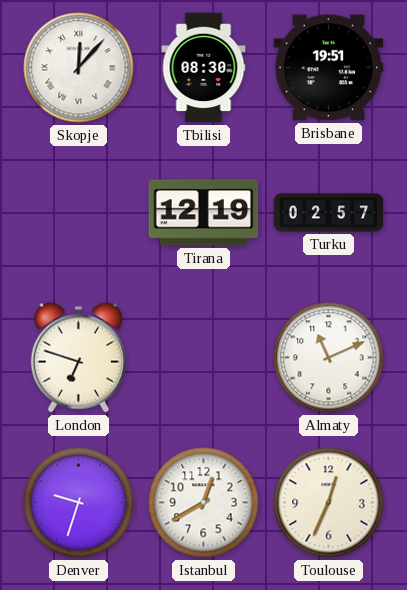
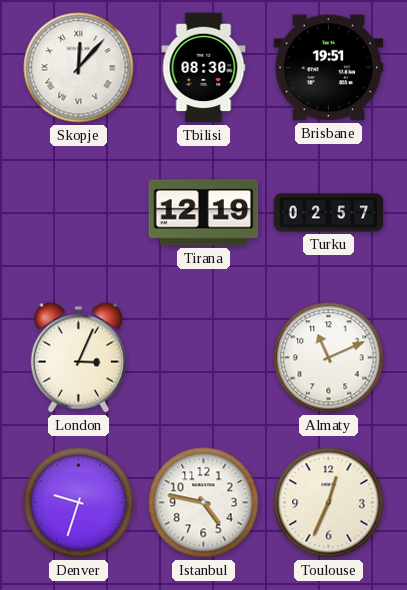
London: 6:48 -> 3:04
Istanbul: 12:40 -> 4:47
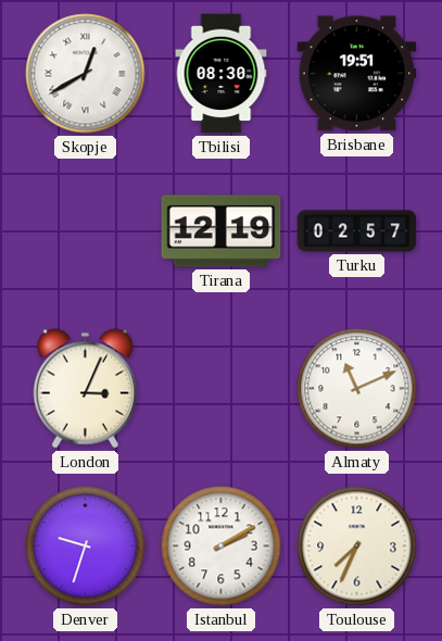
Skopje: 12:07 -> 12:40
Istanbul: 4:47 -> 2:10
Toulouse: 12:34 -> 7:34
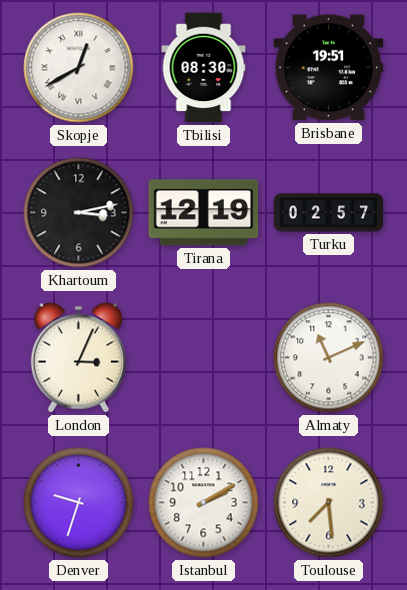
Khartoum: none -> 3:13
Toulouse: 7:34 -> 7:29
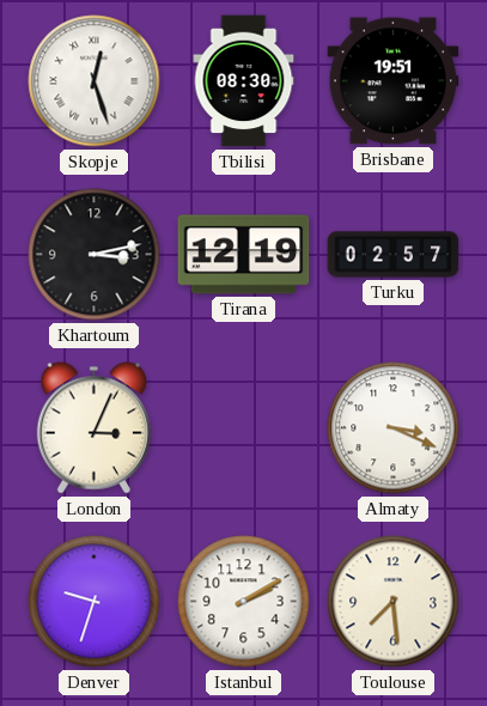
Skopje: 12:40 -> 12:27
Almaty: 11:11 -> 3:19
